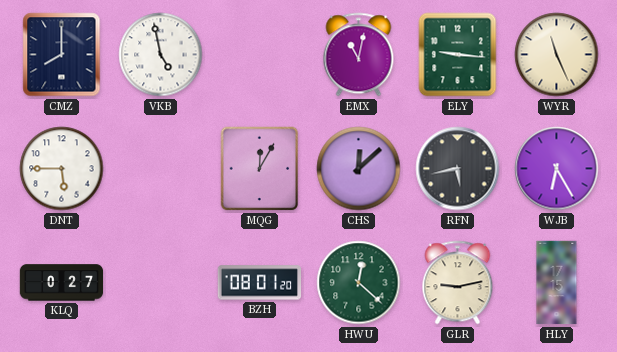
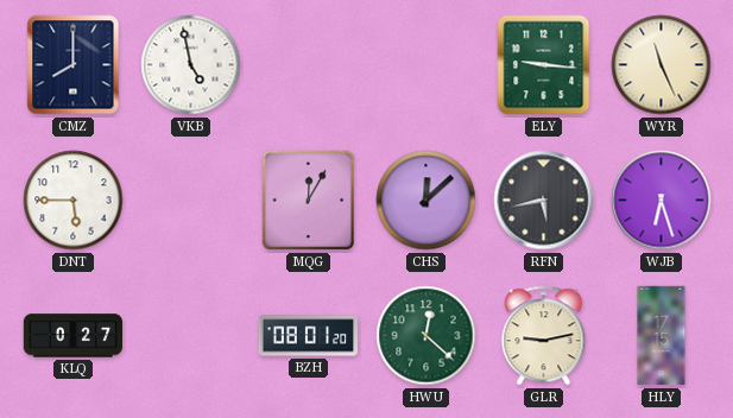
EMX: 11:02 -> none
WJB: 6:25 -> 6:27
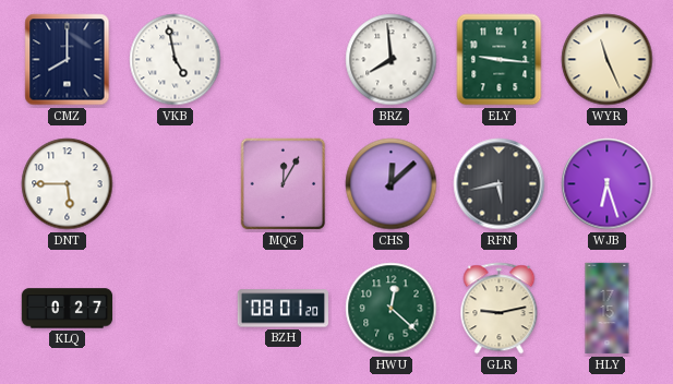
BRZ: none -> 7:59
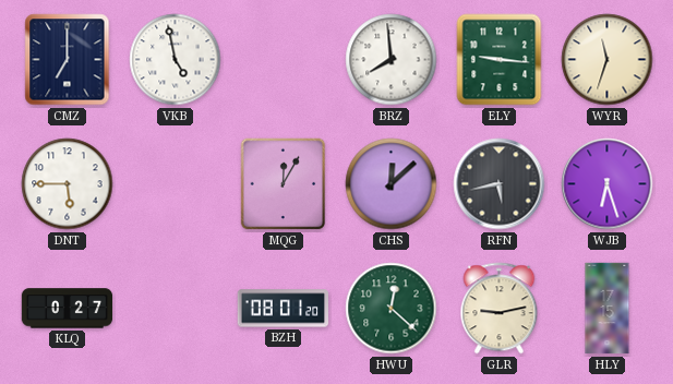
CMZ: 8:00 -> 7:00
WYR: 11:26 -> 11:33
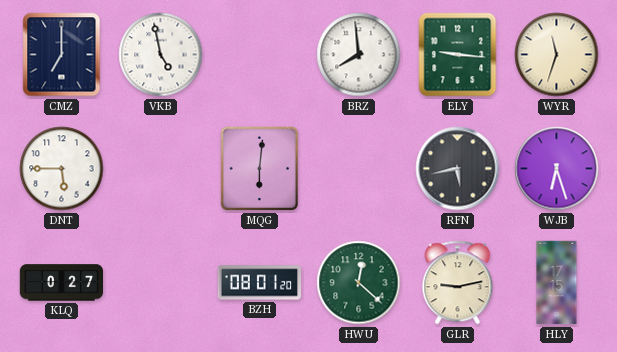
MQG: 12:05 -> 6:01
CHS: 12:08 -> none
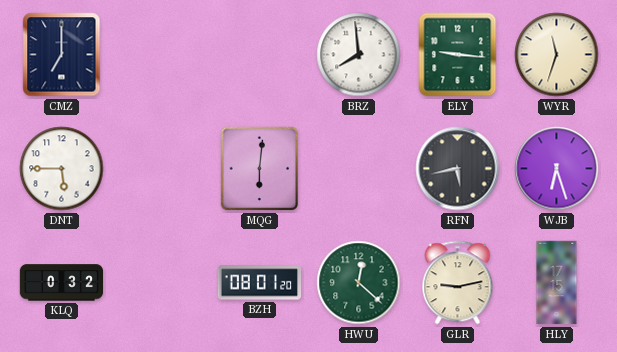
VKB: 4:58 -> none
KLQ: 0:27 -> 0:32
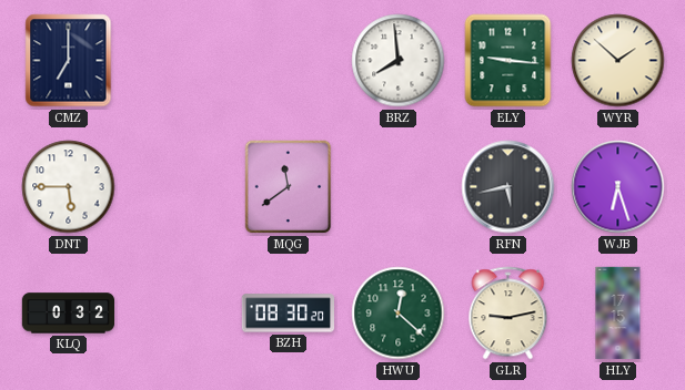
WYR: 11:33 -> 1:52
MQG: 6:01 -> 11:39
BZH: 08:01 -> 08:30
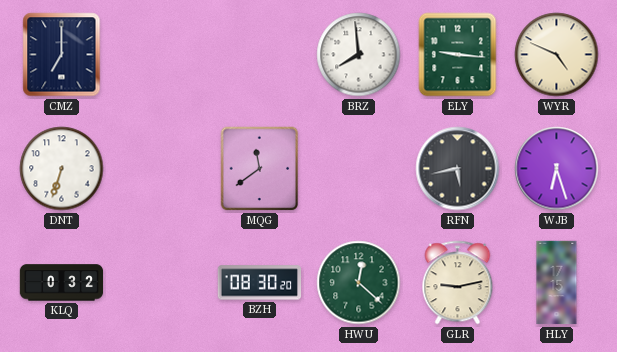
WYR: 1:52 -> 4:49
DNT: 5:45 -> 6:33
